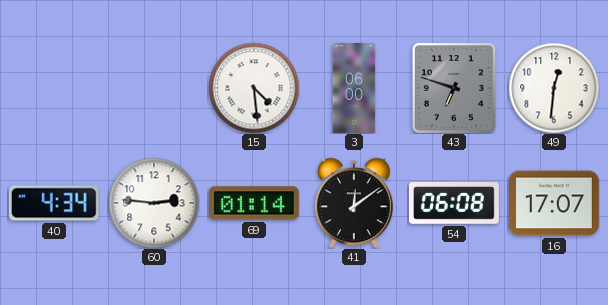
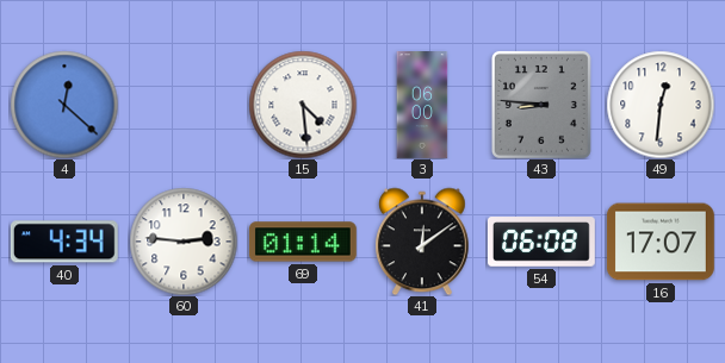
4: none -> 12:22
43: 6:48 -> 8:46
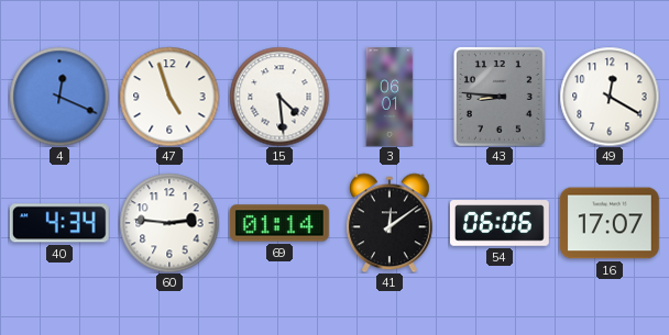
4: 12:22 -> 12:19
47: none -> 4:57
3: 06:00 -> 06:01
49: 12:31 -> 12:20
54: 06:08 -> 06:06
